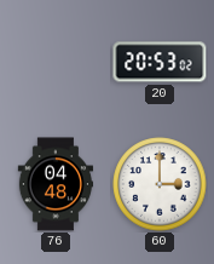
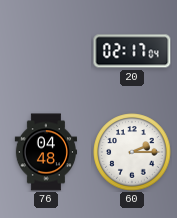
20: 20:53 -> 02:17
60: 3:00 -> 2:15
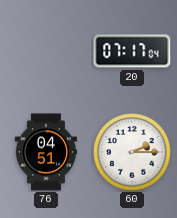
20: 02:17 -> 07:17
76: 04:48 -> 04:51
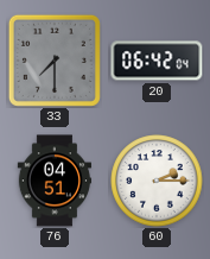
33: none -> 7:30
20: 07:17 -> 06:42
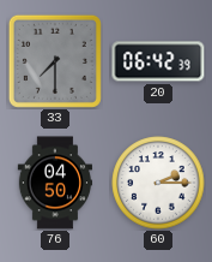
20: 06:42:04 -> 06:42:39
76: 04:51 -> 04:50
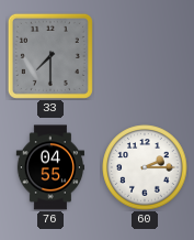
20: 06:42 -> none
76: 04:50 -> 04:55
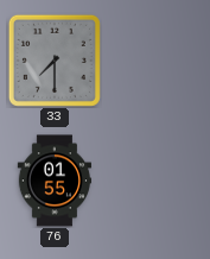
76: 04:55 -> 01:55
60: 2:15 -> none
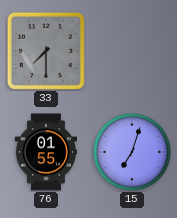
15: none -> 7:03
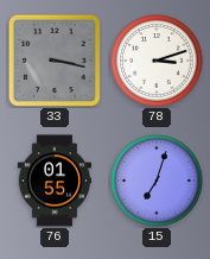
33: 7:30 -> 3:17
78: none -> 3:12
